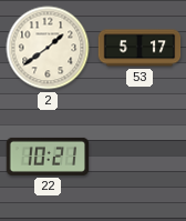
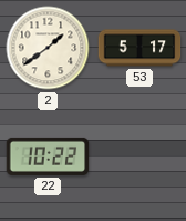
22: 10:21 -> 10:22
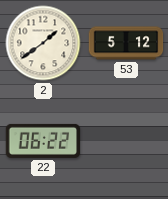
53: 5:17 -> 5:12
22: 10:22 -> 06:22
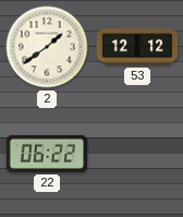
53: 5:12 -> 12:12
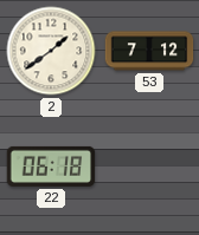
53: 12:12 -> 7:12
22: 06:22 -> 06:18
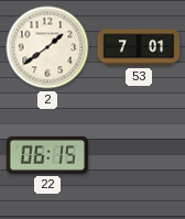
53: 7:12 -> 7:01
22: 06:18 -> 06:15
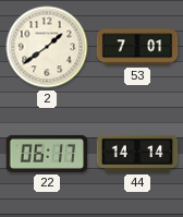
22: 06:15 -> 06:17
44: none -> 14:14
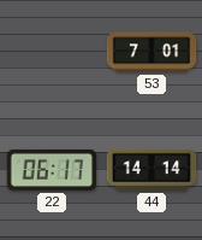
2: 1:39 -> none
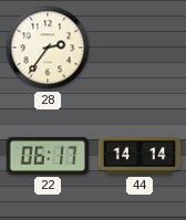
28: none -> 2:36
53: 7:01 -> none
